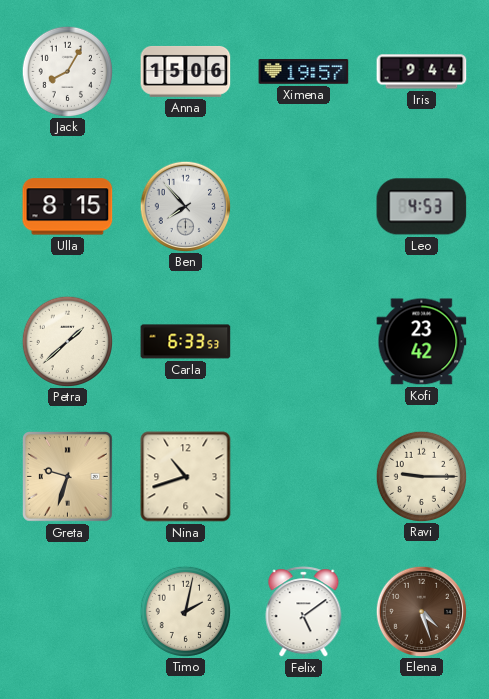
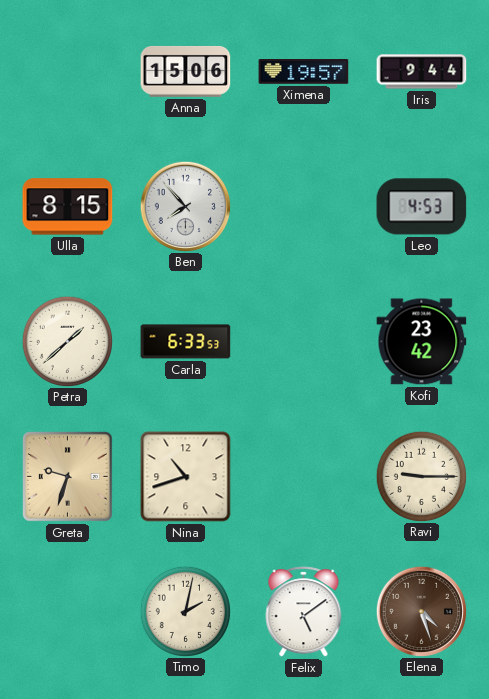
Jack: 8:05 -> none
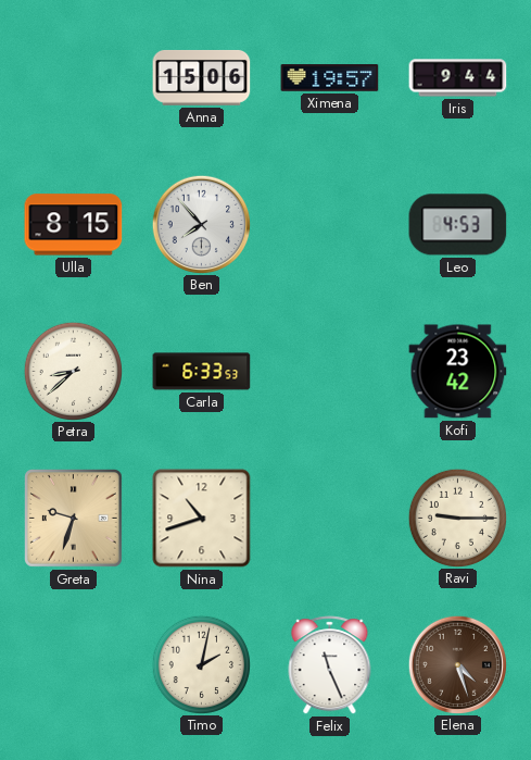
Petra: 1:38 -> 8:38
Felix: 5:09 -> 11:26
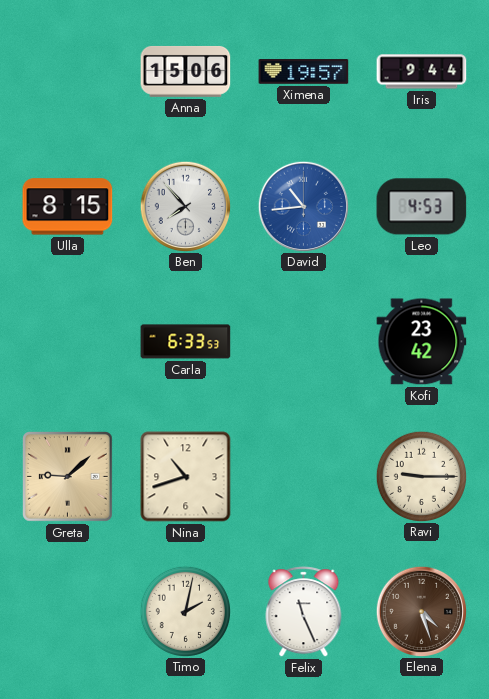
David: none -> 10:44
Petra: 8:38 -> none
Greta: 9:33 -> 9:08
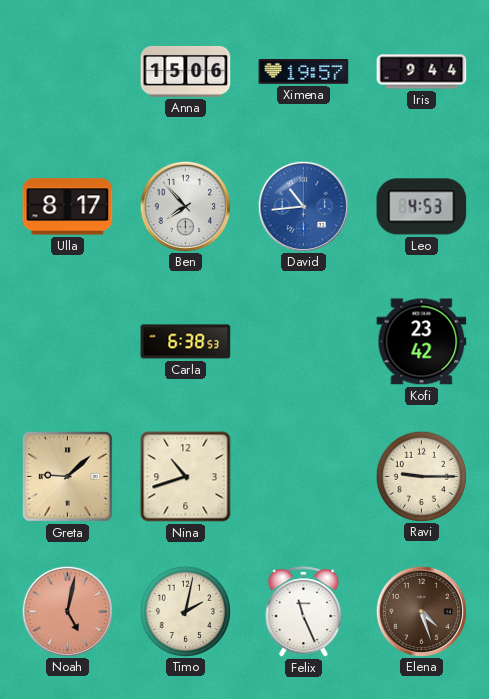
Ulla: 8:15 -> 8:17
Carla: 6:33 -> 6:38
Noah: none -> 5:02
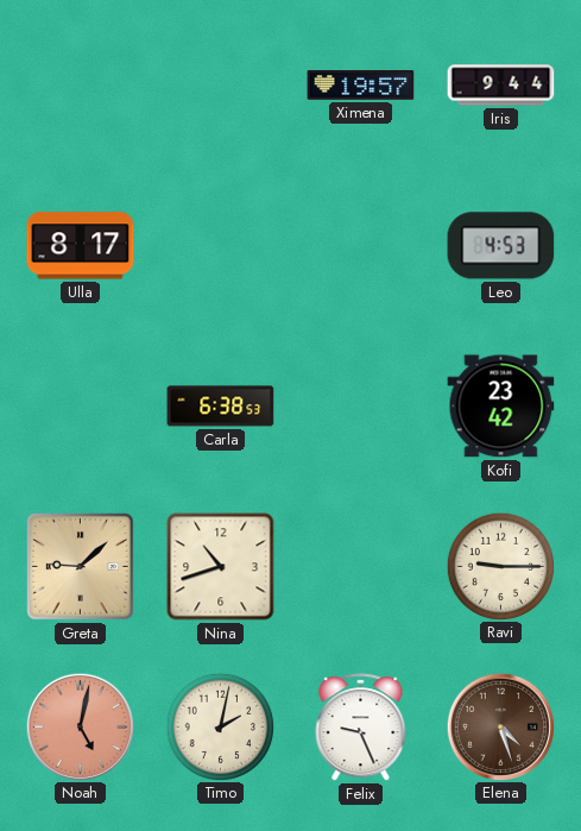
Anna: 15:06 -> none
Ben: 7:53 -> none
David: 10:44 -> none
Felix: 11:26 -> 9:26
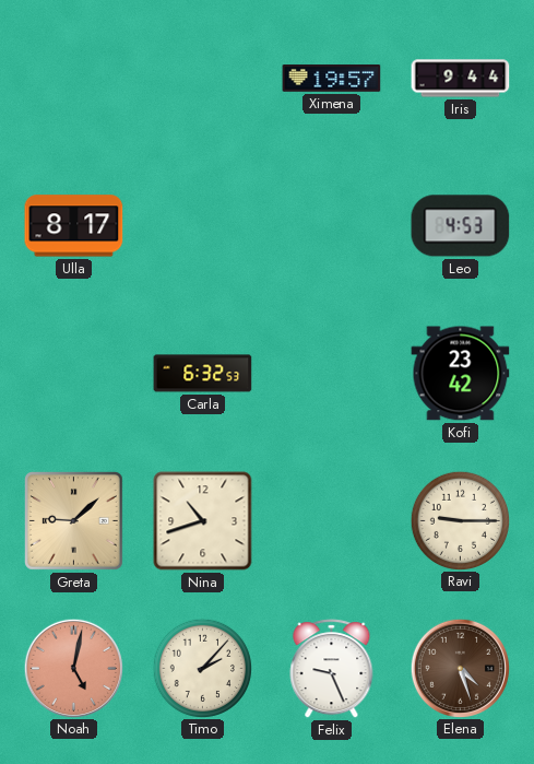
Carla: 6:38 -> 6:32
Timo: 2:02 -> 2:07
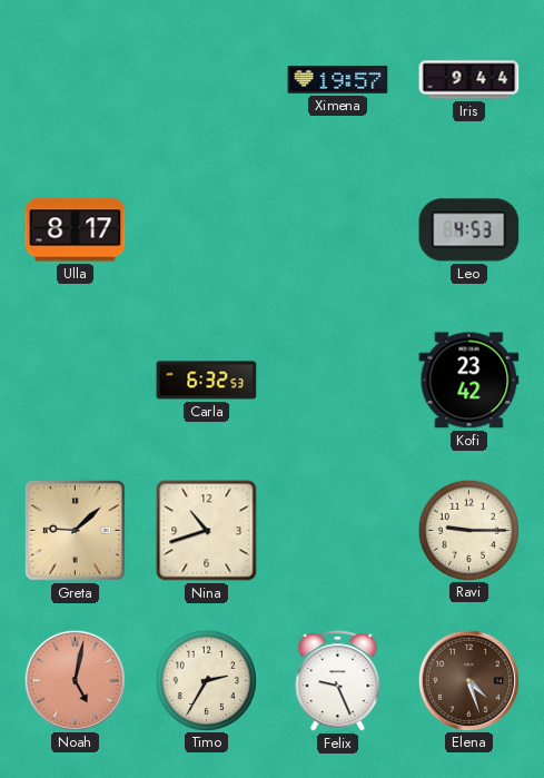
Timo: 2:07 -> 2:35
